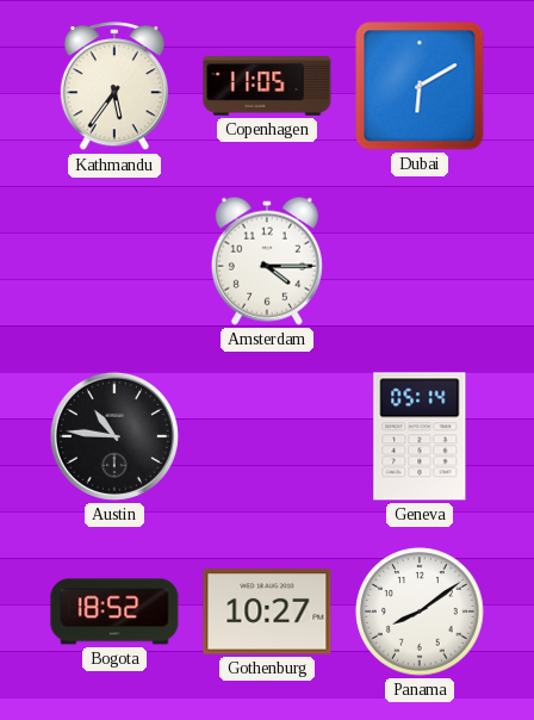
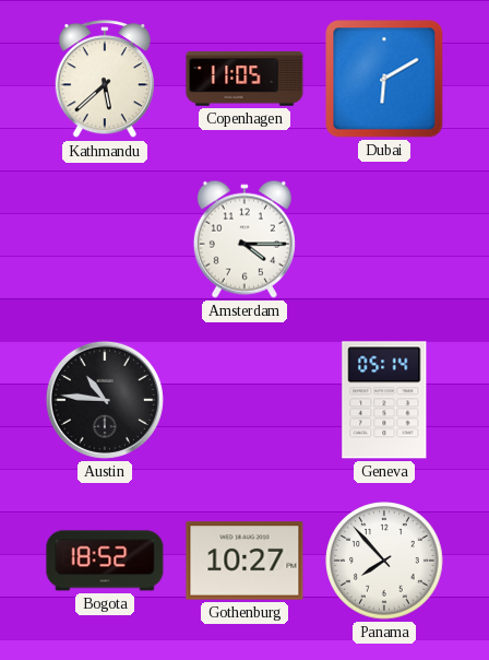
Kathmandu: 5:36 -> 5:38
Panama: 8:09 -> 7:53
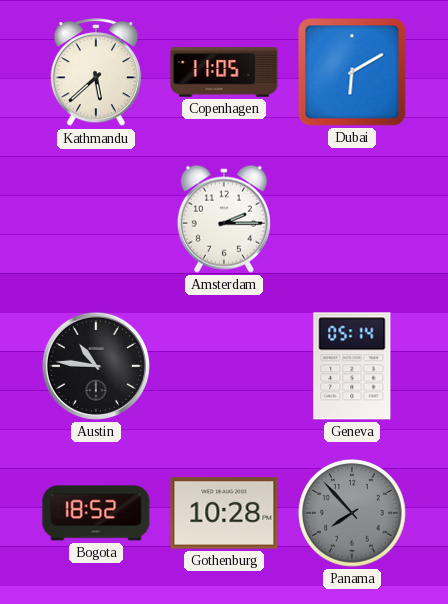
Amsterdam: 4:15 -> 2:15
Gothenburg: 10:27 -> 10:28
Panama dial: white -> grey
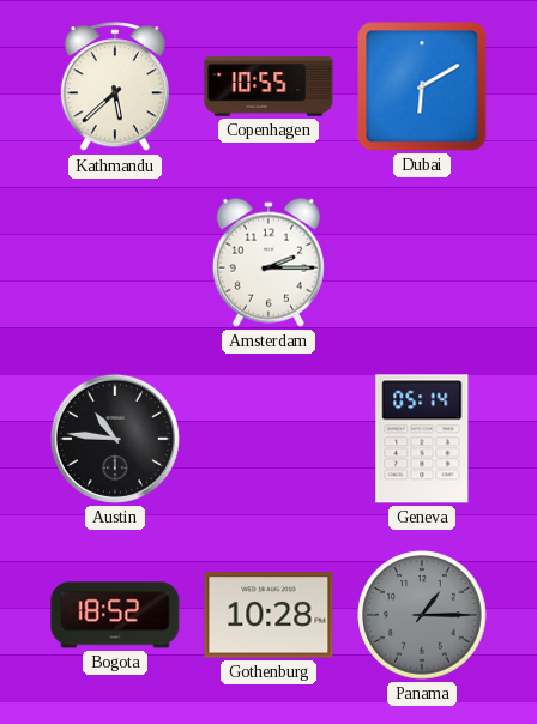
Copenhagen: 11:05 -> 10:55
Panama: 7:53 -> 1:15
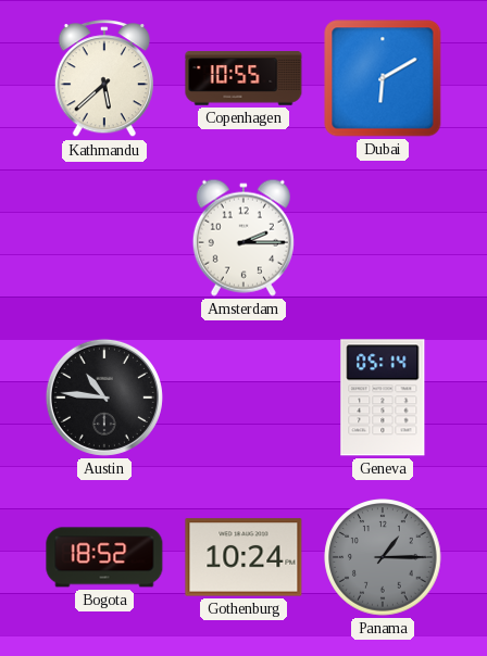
Gothenburg: 10:28 -> 10:24
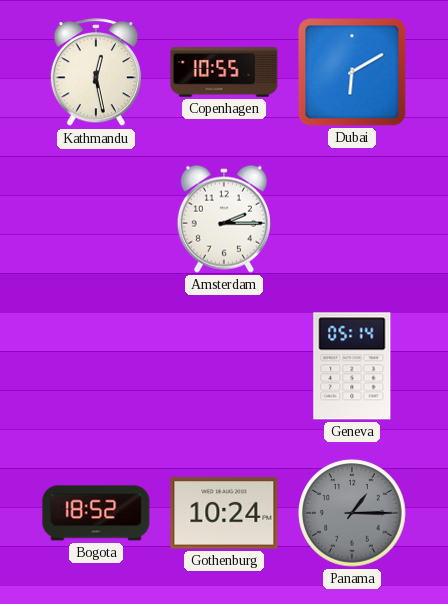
Kathmandu: 5:38 -> 12:28
Austin: 10:46 -> none
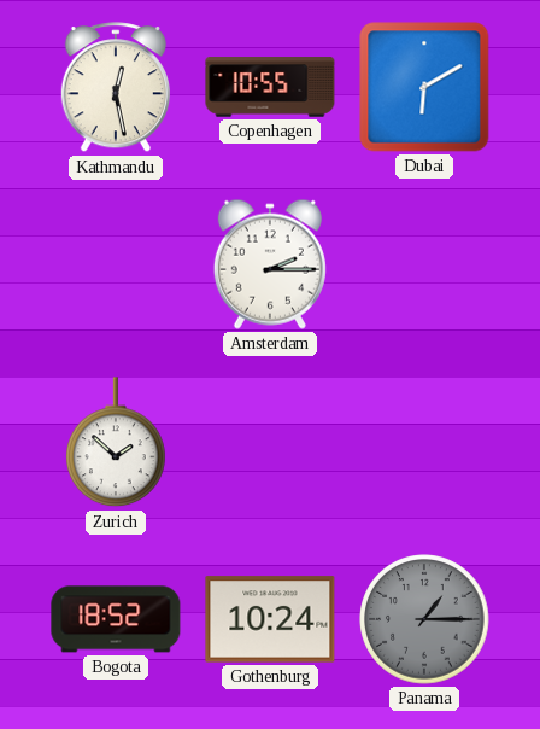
Zurich: none -> 1:52
Geneva: 05:14 -> none
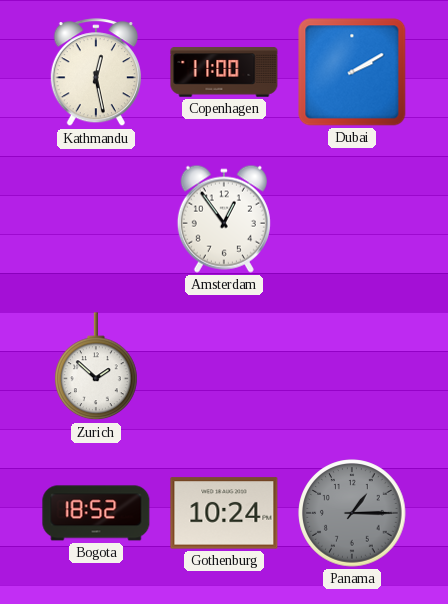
Copenhagen: 10:55 -> 11:00
Dubai: 6:10 -> 2:10
Amsterdam: 2:15 -> 12:54
